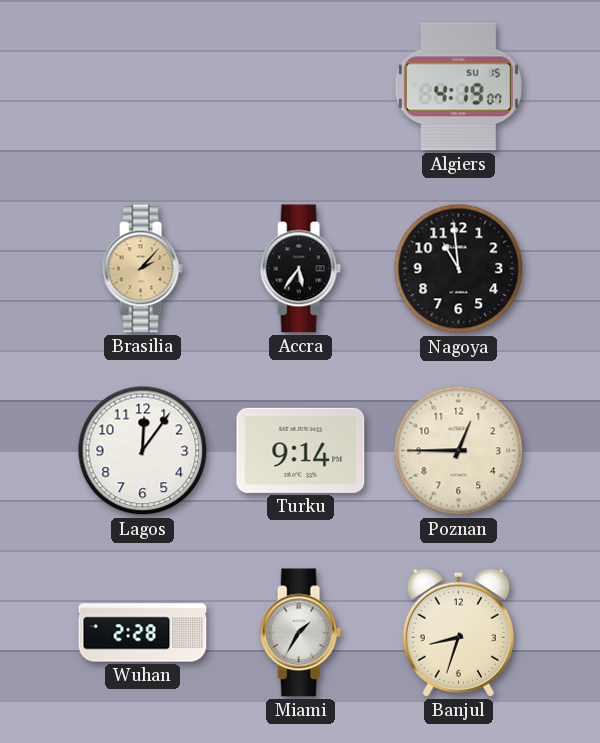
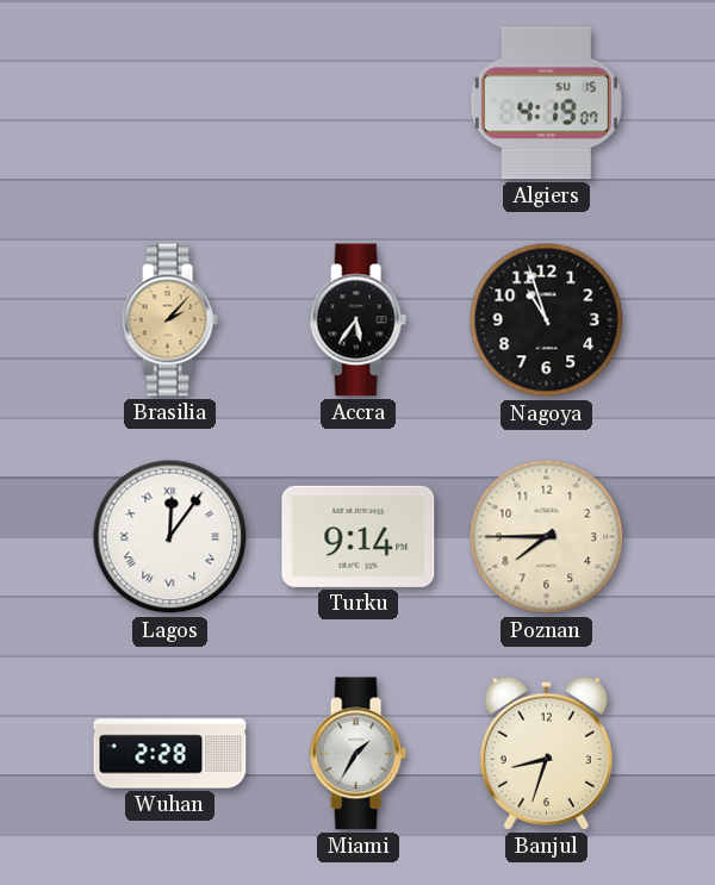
Nagoya: 10:59 -> 10:57
Lagos numerals: Arabic -> Roman
Poznan: 12:45 -> 7:45
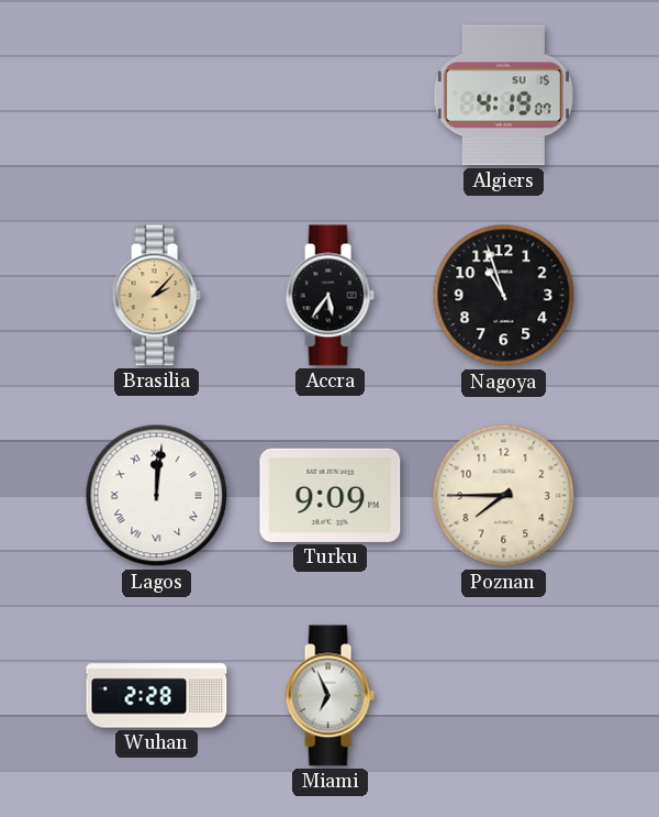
Lagos: 12:06 -> 12:01
Turku: 9:14 -> 9:09
Miami: 1:35 -> 6:56
Banjul: 8:33 -> none
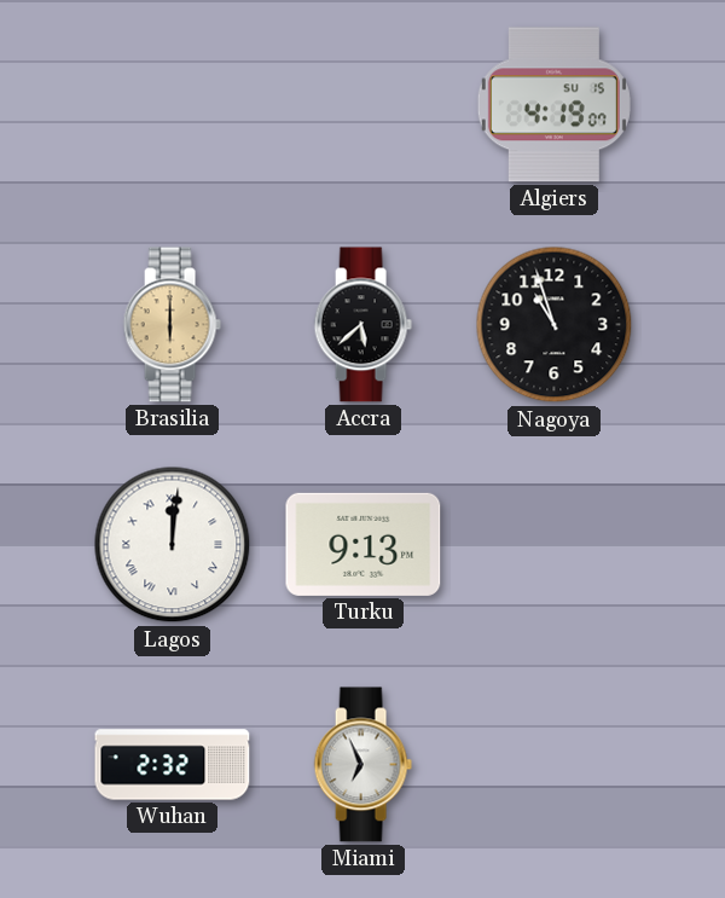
Brasilia: 2:07 -> 6:00
Accra: 5:36 -> 5:38
Turku: 9:09 -> 9:13
Poznan: 7:45 -> none
Wuhan: 2:28 -> 2:32
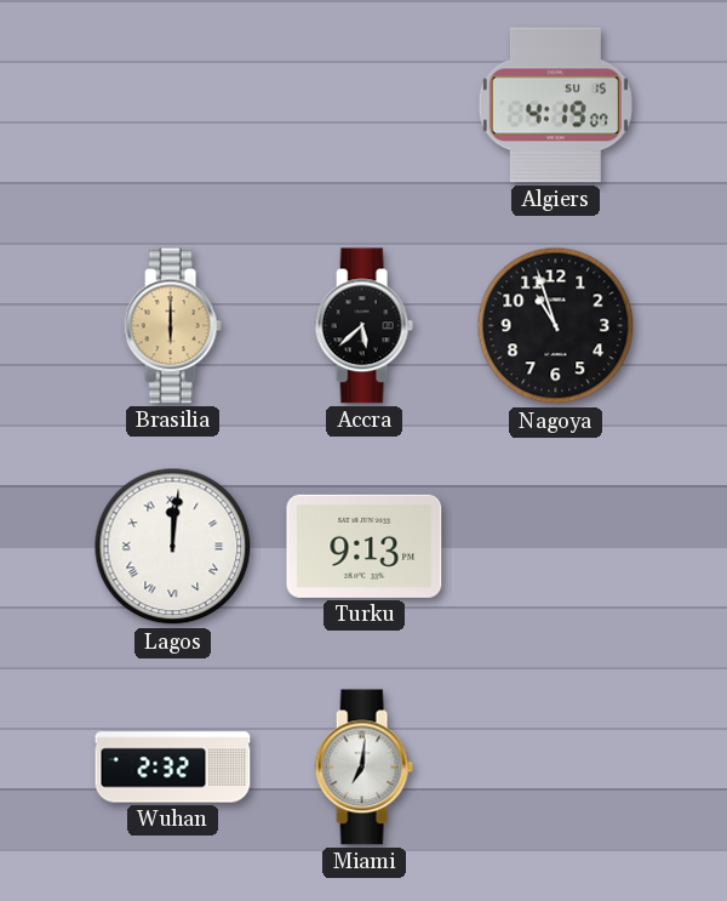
Miami: 6:56 -> 7:01
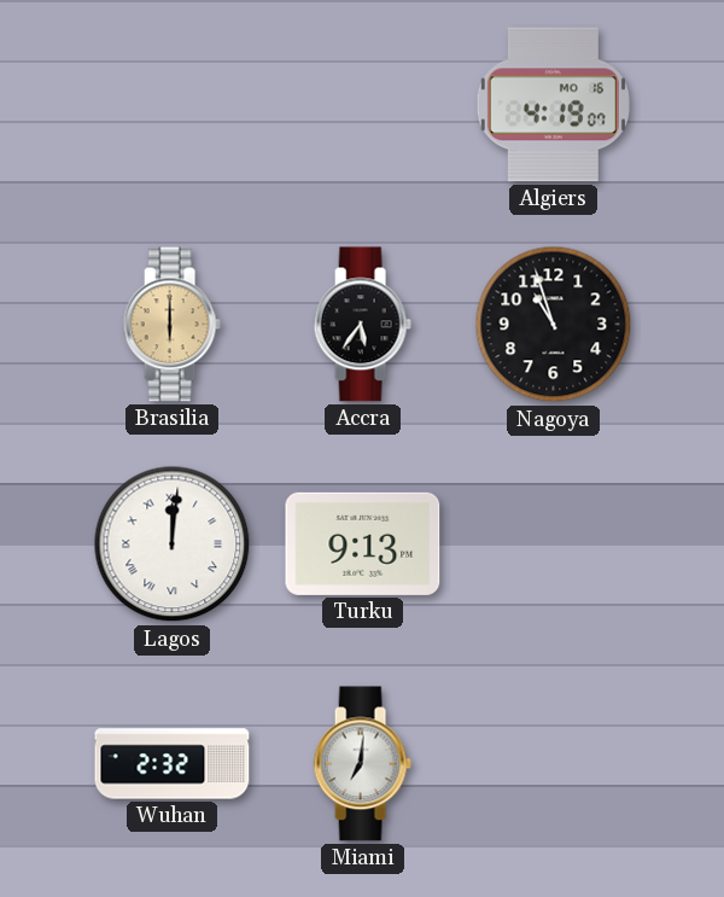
Algiers date: SU 15 -> MO 16
Accra: 5:38 -> 5:36
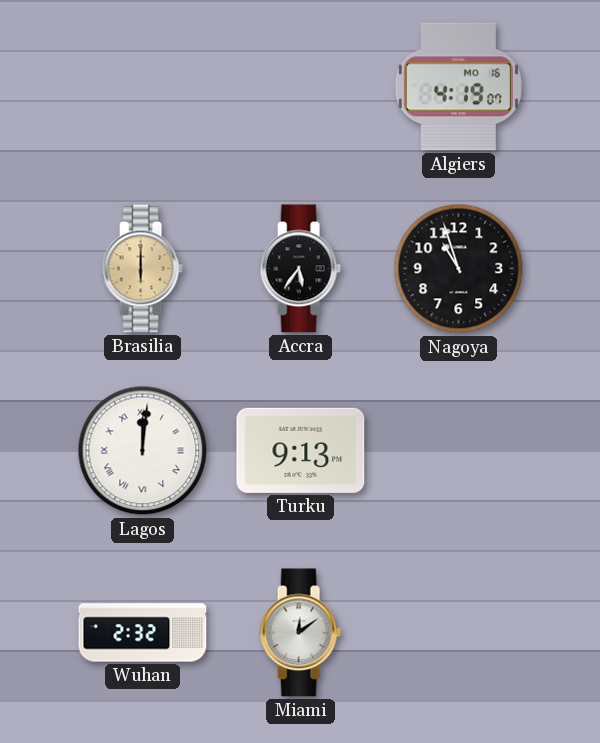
Miami: 7:01 -> 12:09
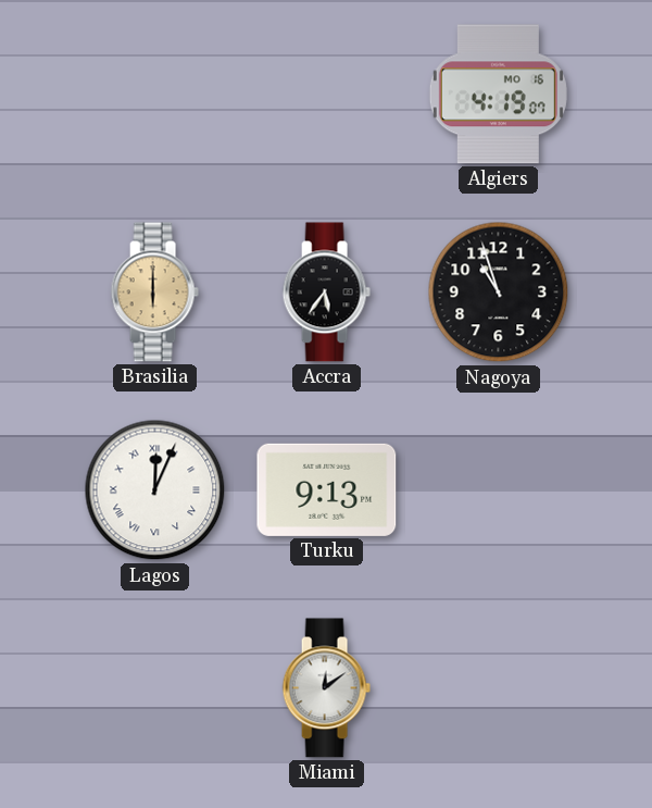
Lagos: 12:01 -> 12:04
Wuhan: 2:32 -> none
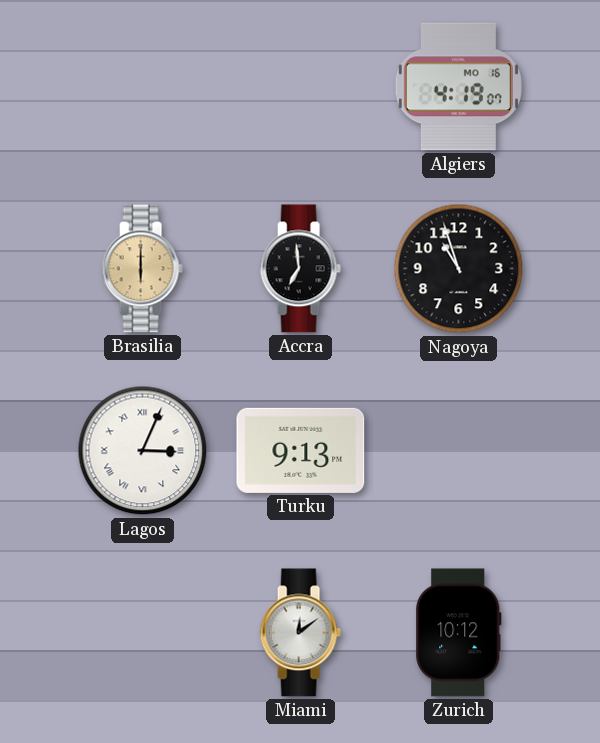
Accra: 5:36 -> 6:59
Lagos: 12:04 -> 3:04
Zurich: none -> 10:12
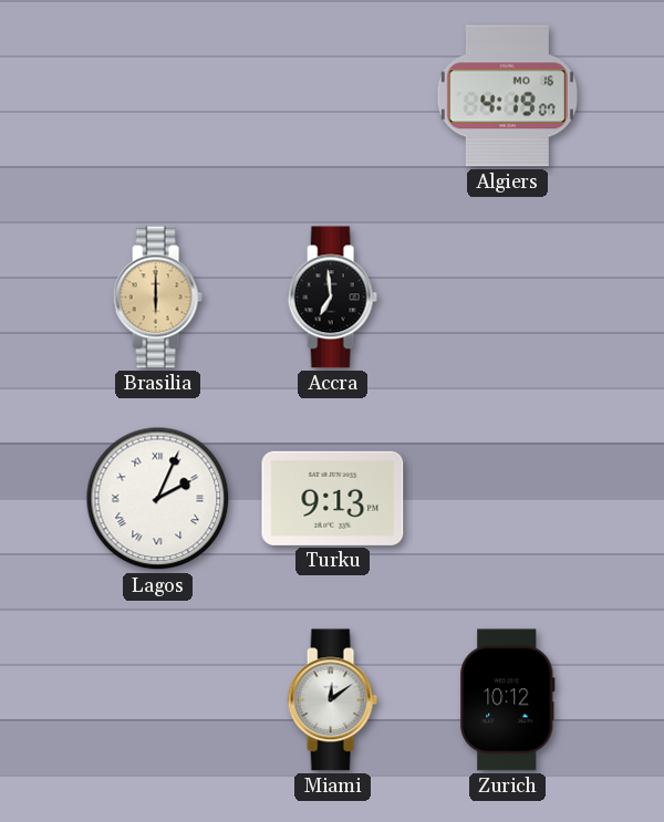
Nagoya: 10:57 -> none
Lagos: 3:04 -> 2:04
